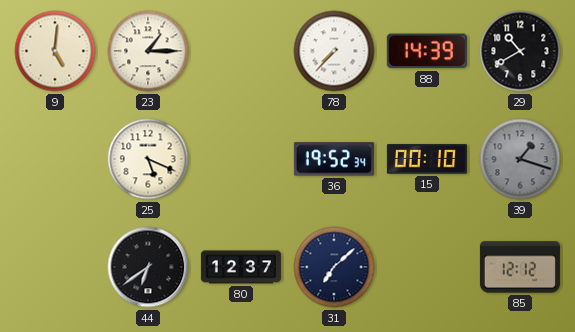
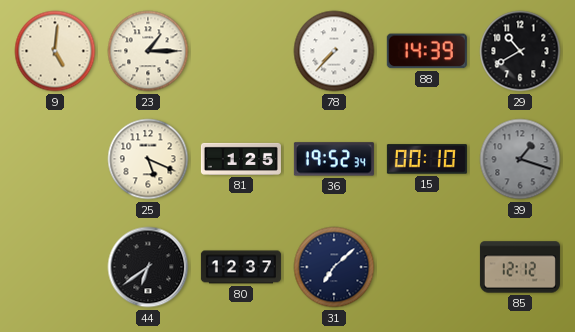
81: none -> 1:25
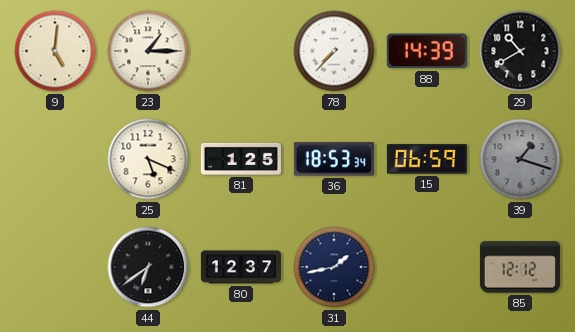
36: 19:52 -> 18:53
15: 00:10 -> 06:59
31: 7:08 -> 1:43
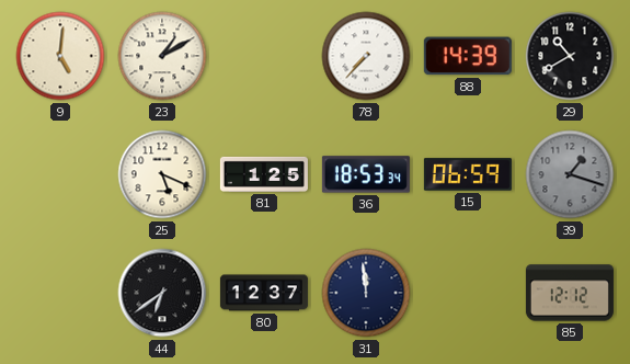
23: 1:15 -> 1:10
31: 1:43 -> 11:59
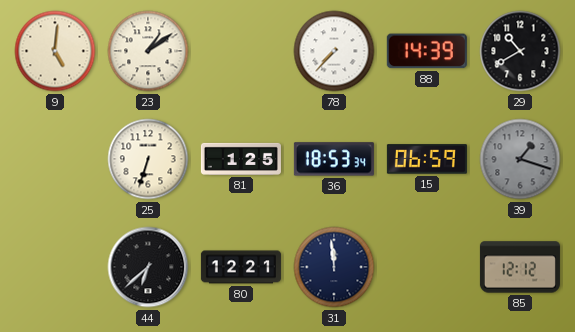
23: 1:10 -> 1:09
25: 5:19 -> 6:33
44: 6:39 -> 6:38
80: 12:37 -> 12:21
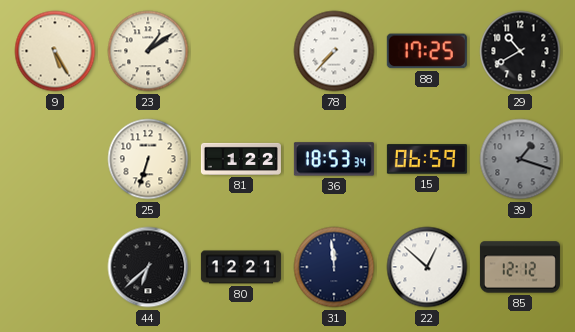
9: 5:01 -> 5:25
88: 14:39 -> 17:25
81: 1:25 -> 1:22
22: none -> 12:52
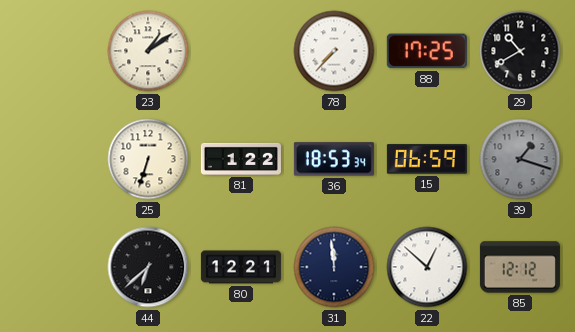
9: 5:25 -> none
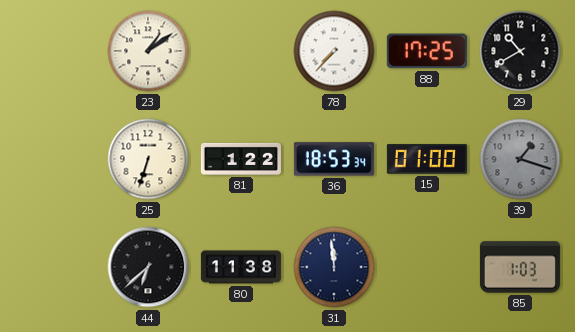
15: 06:59 -> 01:00
80: 12:21 -> 11:38
22: 12:52 -> none
85: 12:12 -> 1:03
